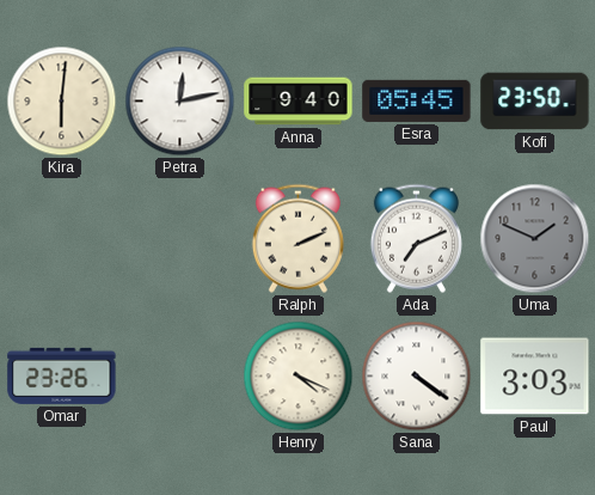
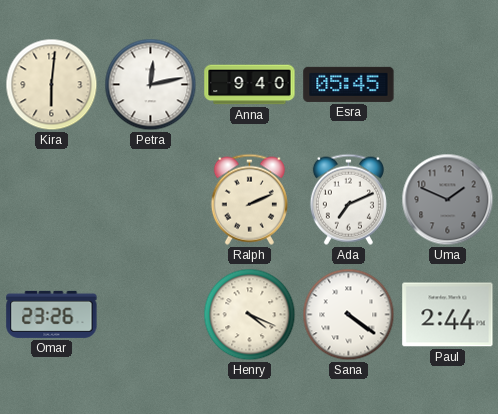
Kofi: 23:50 -> none
Paul: 3:03 -> 2:44
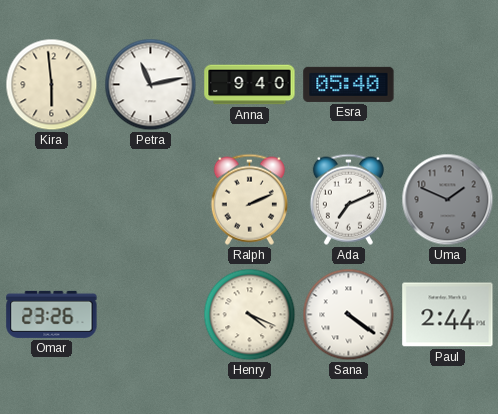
Kira: 6:01 -> 5:59
Petra: 12:13 -> 11:13
Esra: 05:45 -> 05:40
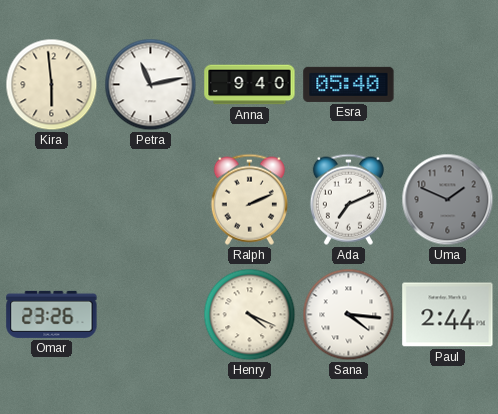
Sana: 4:21 -> 4:16
